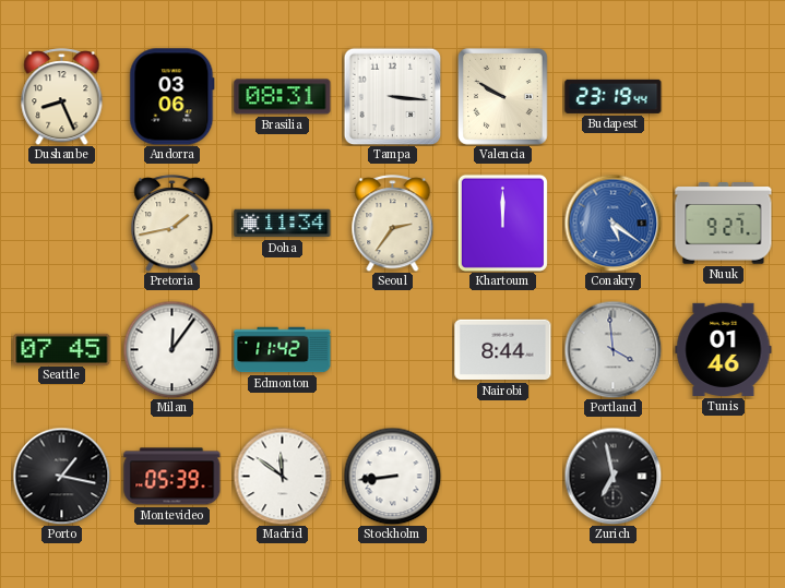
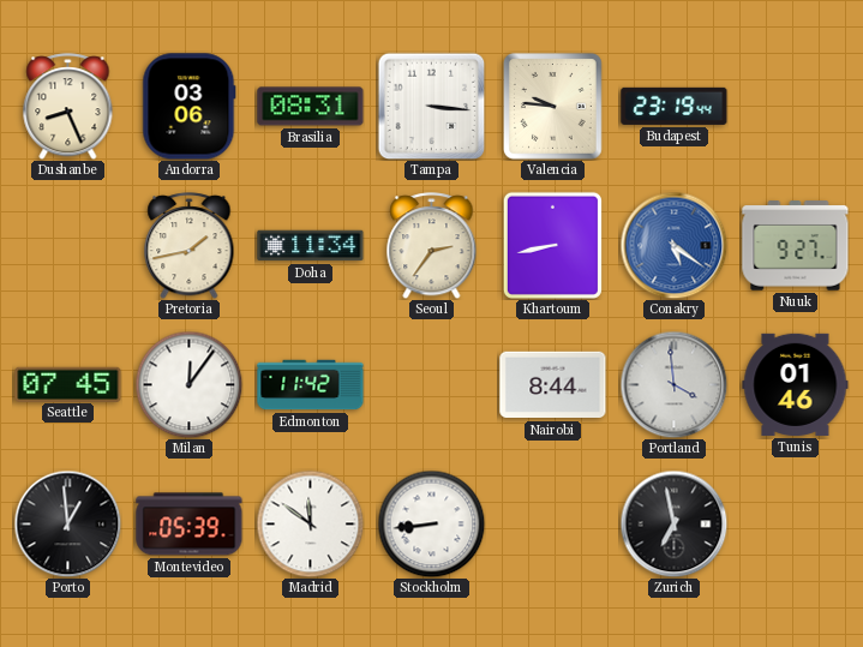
Valencia: 9:50 -> 9:46
Khartoum: 12:00 -> 8:43
Porto: 1:17 -> 12:59
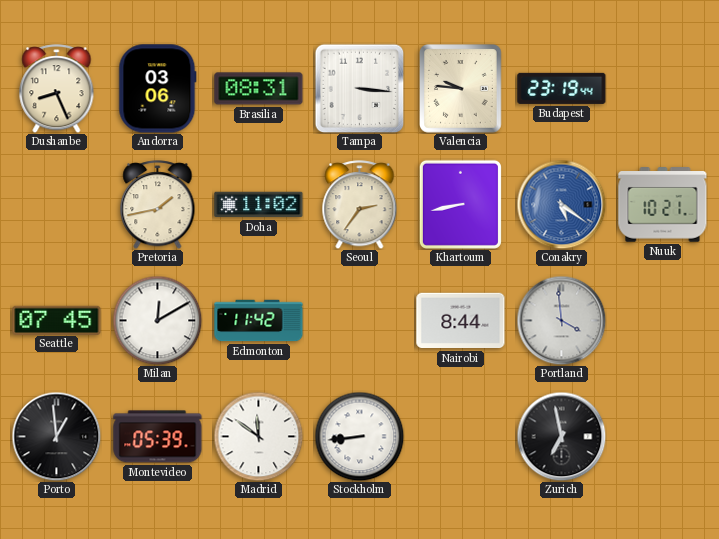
Doha: 11:34 -> 11:02
Nuuk: 9:27 -> 10:21
Milan: 12:06 -> 12:10
Tunis: 01:46 -> none
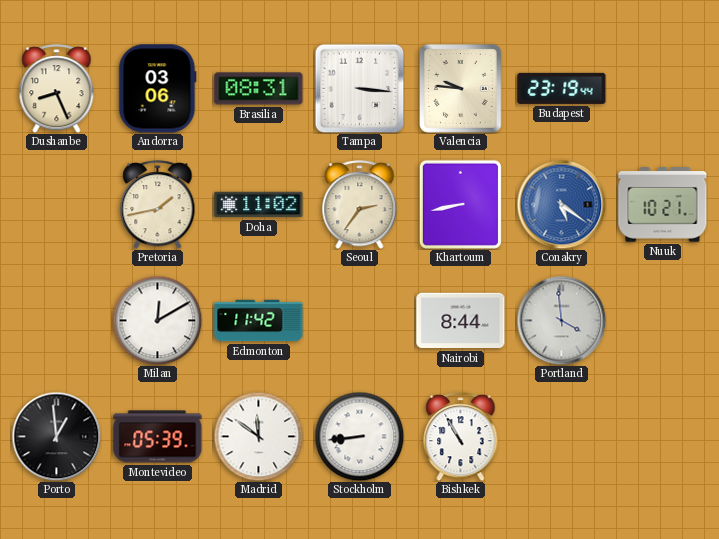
Seattle: 07:45 -> none
Bishkek: none -> 10:55
Zurich: 6:58 -> none
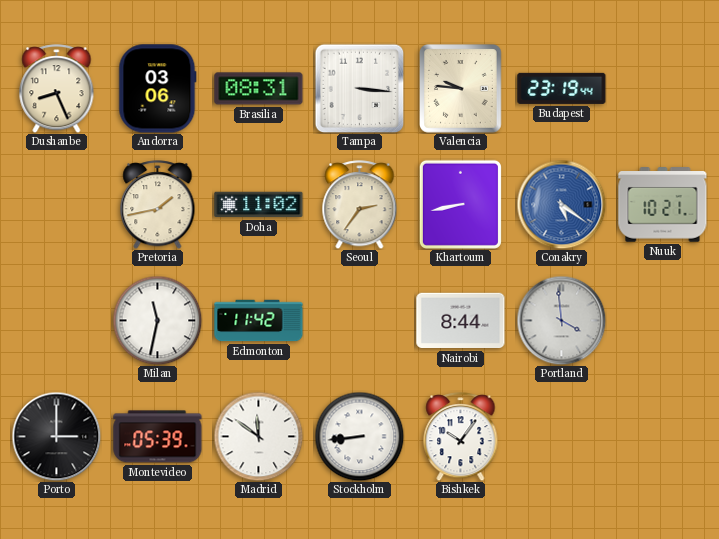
Milan: 12:10 -> 11:32
Porto: 12:59 -> 3:00
Bishkek: 10:55 -> 10:06
